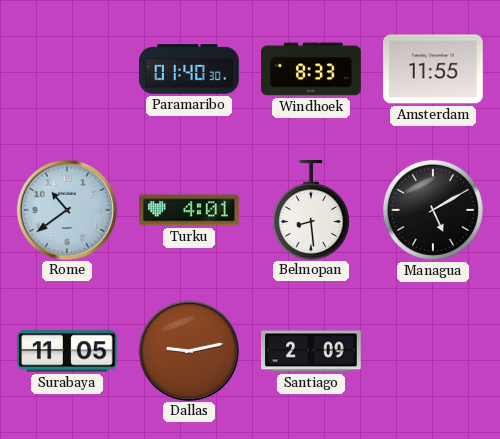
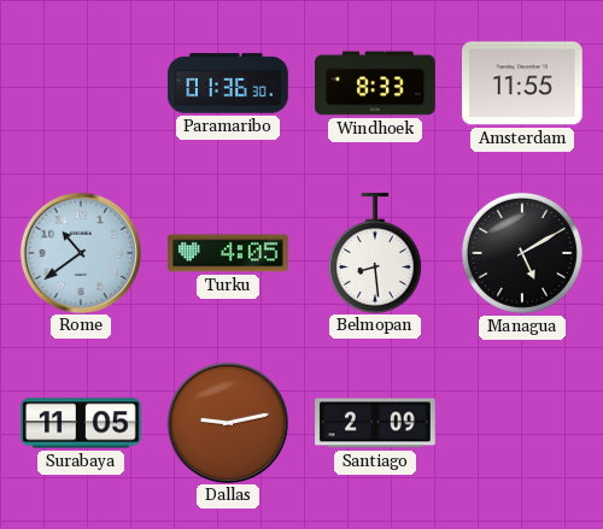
Paramaribo: 01:40 -> 01:36
Turku: 4:01 -> 4:05
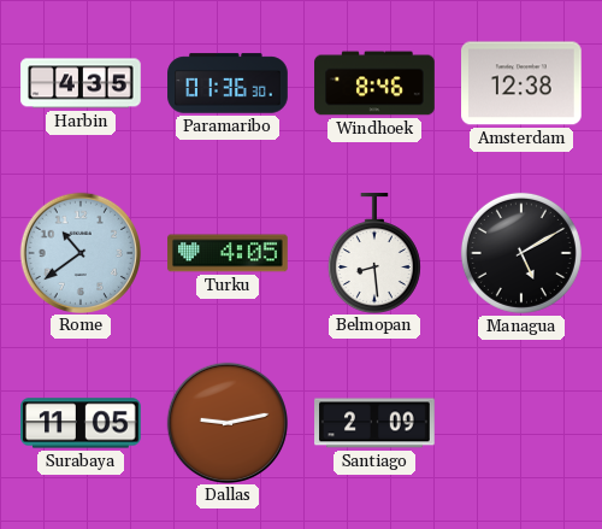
Harbin: none -> 4:35
Windhoek: 8:33 -> 8:46
Amsterdam: 11:55 -> 12:38
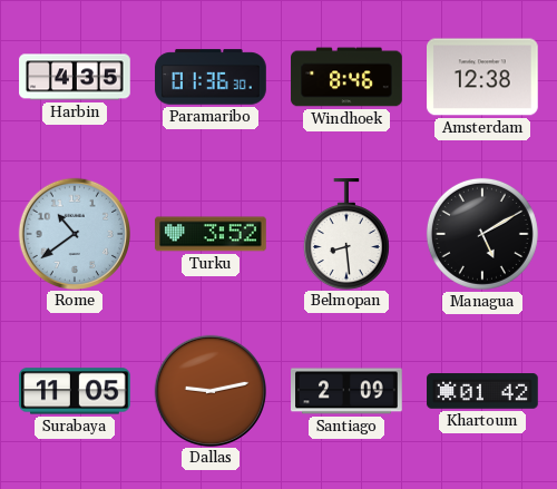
Turku: 4:05 -> 3:52
Khartoum: none -> 01:42
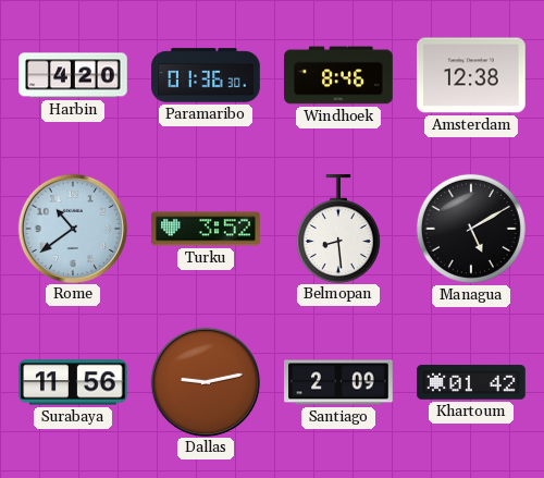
Harbin: 4:35 -> 4:20
Surabaya: 11:05 -> 11:56
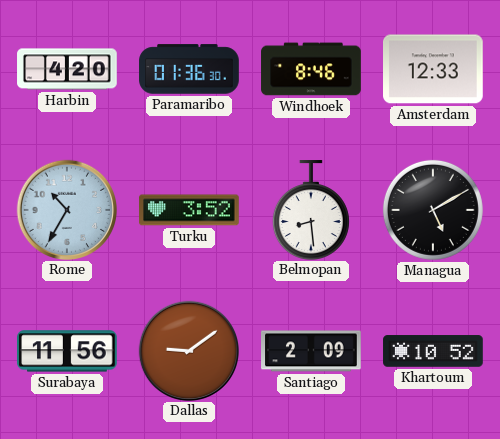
Amsterdam: 12:38 -> 12:33
Rome: 10:39 -> 10:35
Dallas: 9:13 -> 9:09
Khartoum: 01:42 -> 10:52
